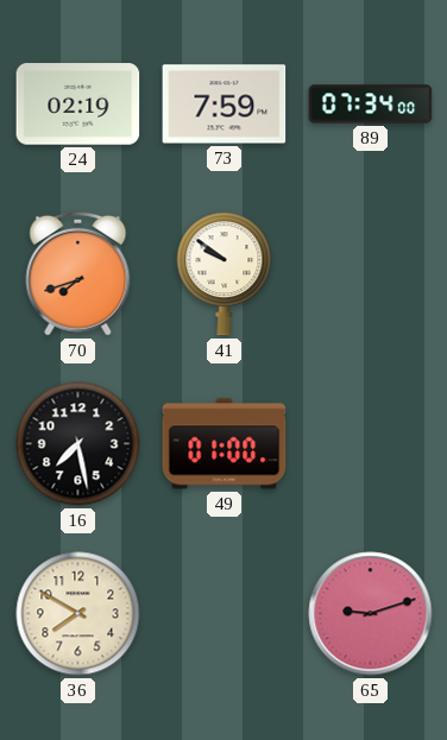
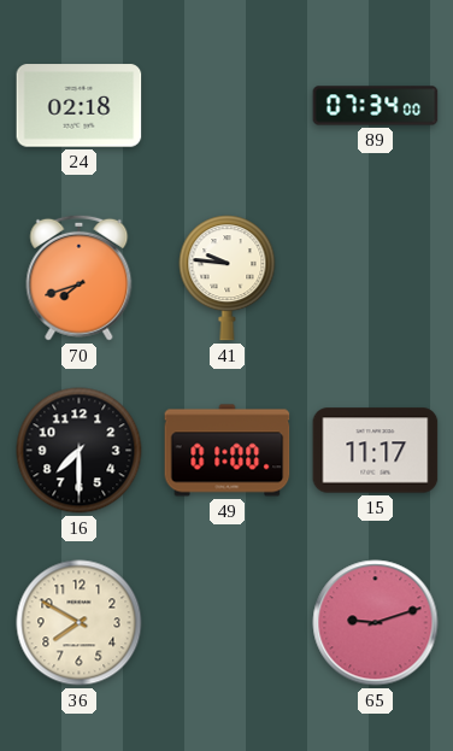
24: 02:19 -> 02:18
73: 7:59 -> none
41: 9:51 -> 9:46
16: 7:28 -> 7:30
15: none -> 11:17
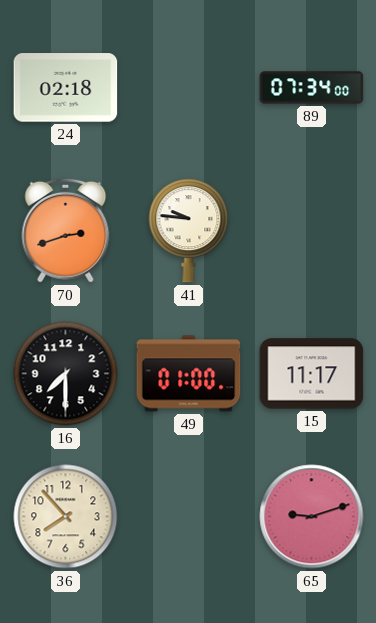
70: 7:42 -> 2:42
36: 7:50 -> 7:53
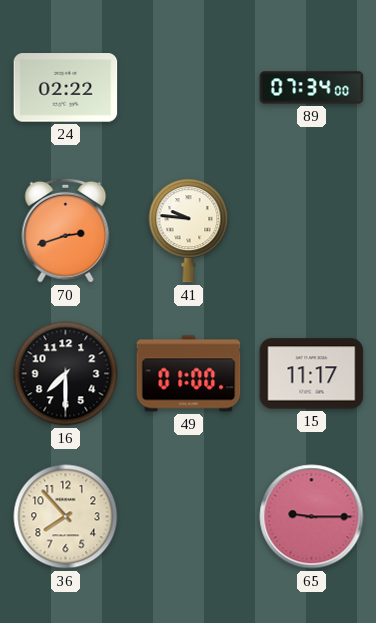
24: 02:18 -> 02:22
65: 9:12 -> 9:15
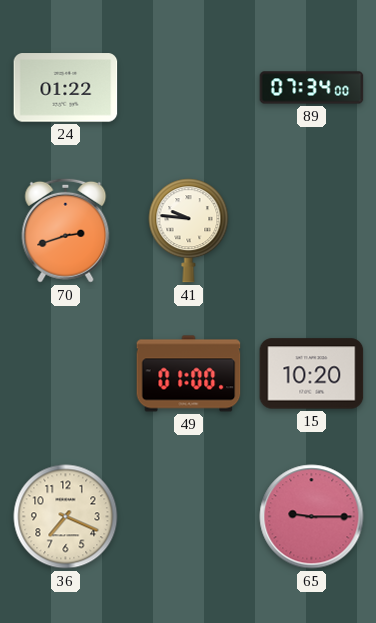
24: 02:22 -> 01:22
16: 7:30 -> none
15: 11:17 -> 10:20
36: 7:53 -> 7:19
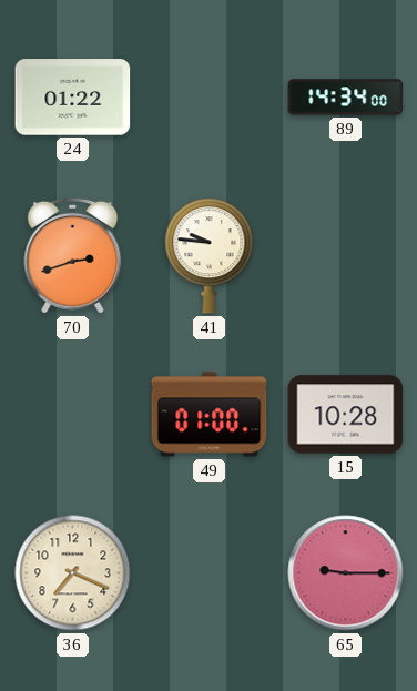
89: 07:34 -> 14:34
15: 10:20 -> 10:28
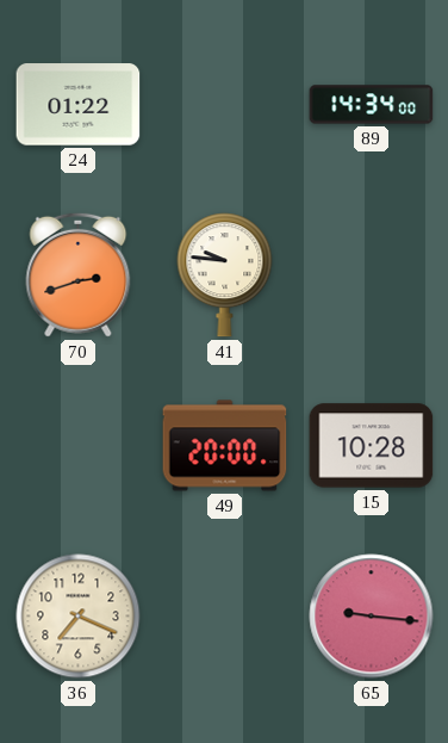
49: 01:00 -> 20:00
65: 9:15 -> 9:16
